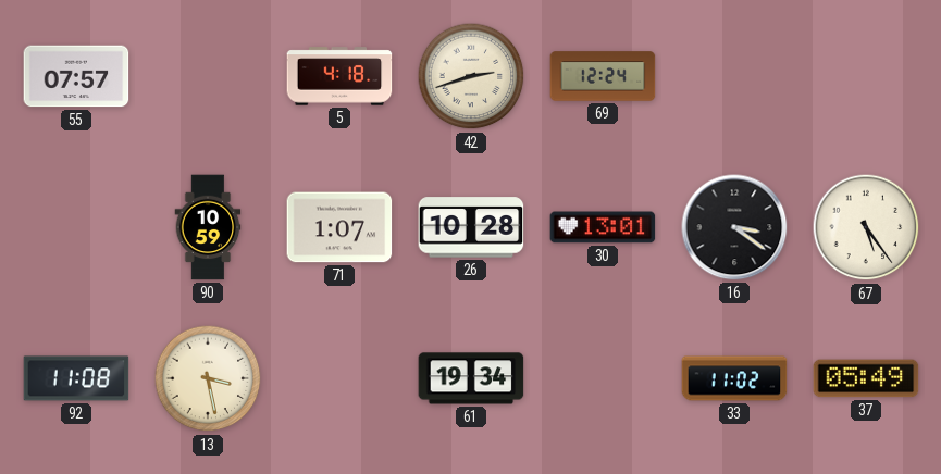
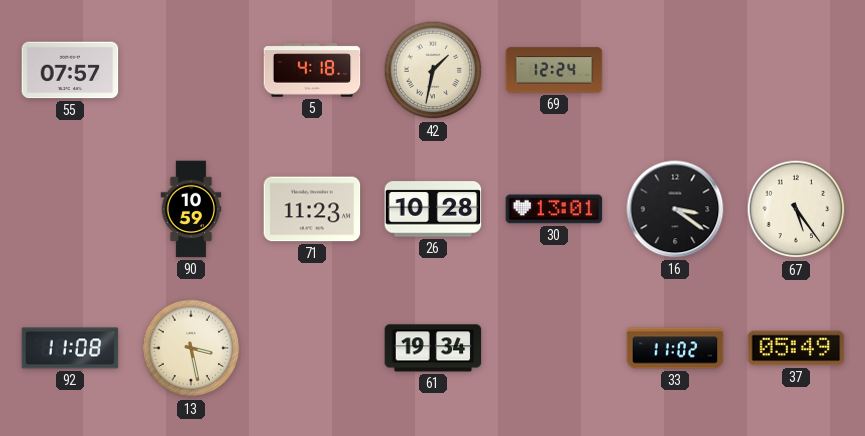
42: 2:42 -> 1:32
71: 1:07 -> 11:23
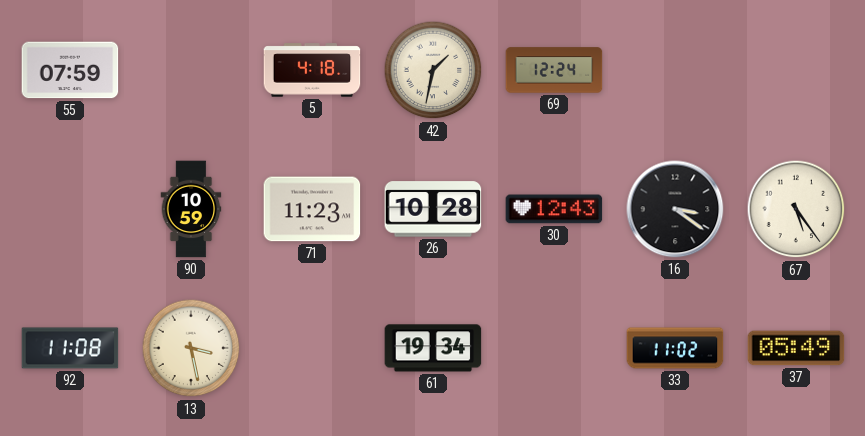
55: 07:57 -> 07:59
30: 13:01 -> 12:43
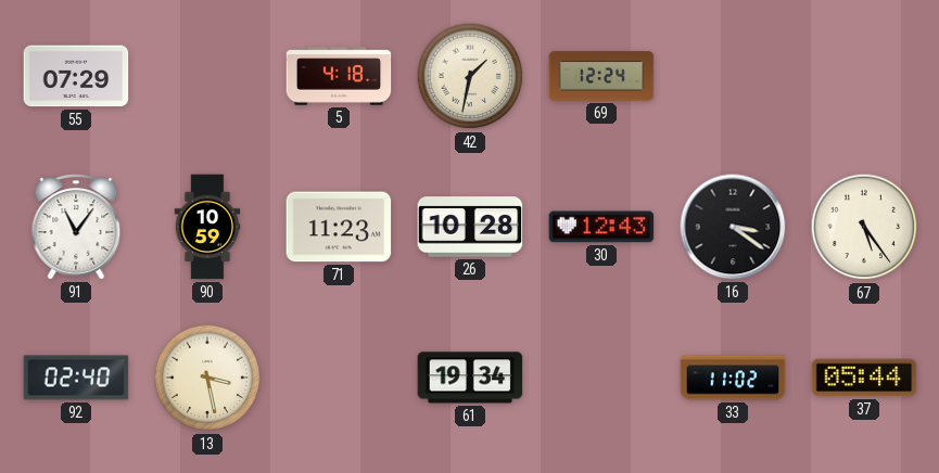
55: 07:59 -> 07:29
91: none -> 11:06
92: 11:08 -> 02:40
37: 05:49 -> 05:44
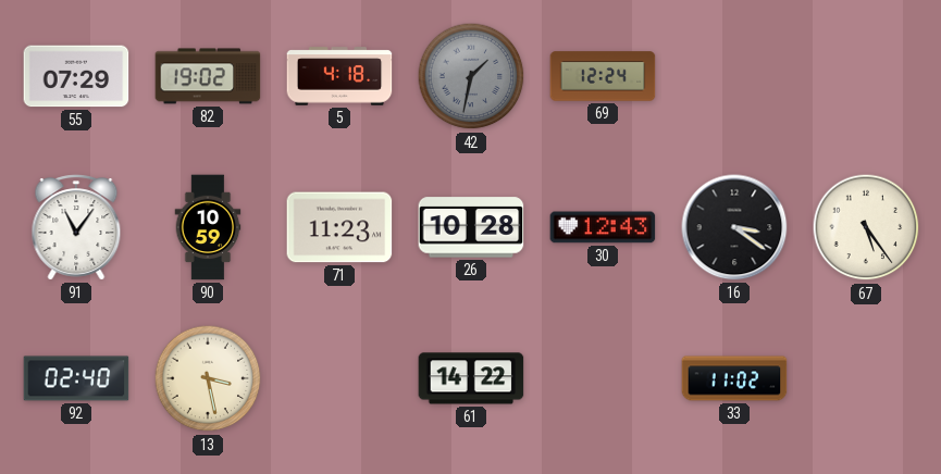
82: none -> 19:02
42 dial: cream -> grey
61: 19:34 -> 14:22
37: 05:44 -> none
